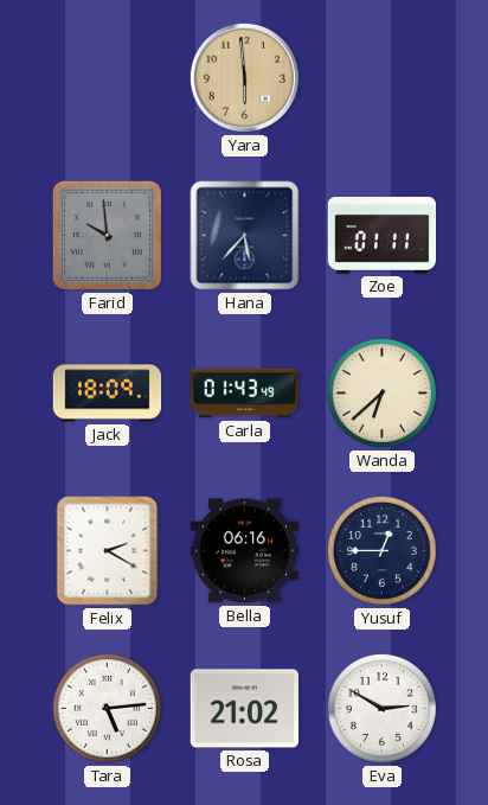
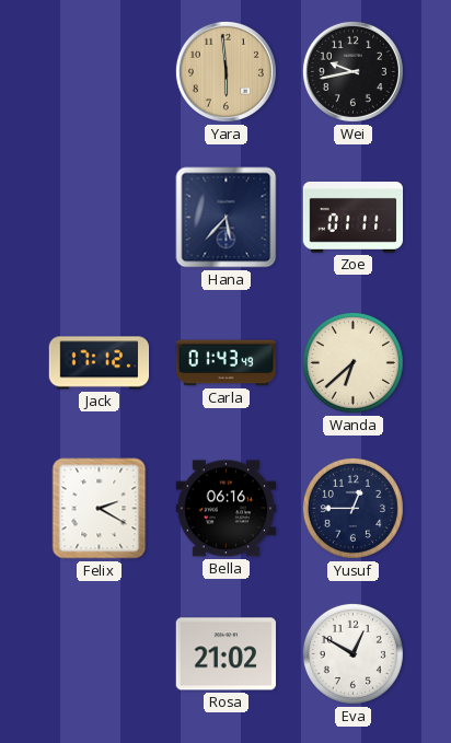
Wei: none -> 9:43
Farid: 9:59 -> none
Jack: 18:09 -> 17:12
Tara: 5:14 -> none
Eva: 2:50 -> 12:50
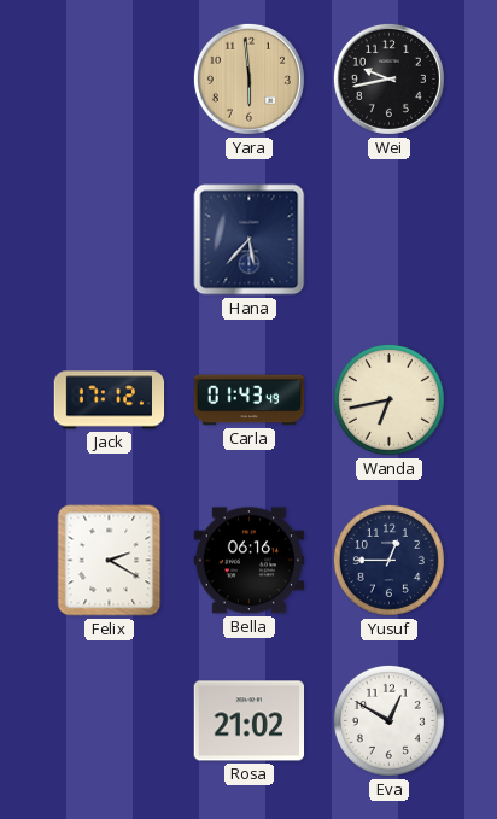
Zoe: 01:11 -> none
Wanda: 6:38 -> 6:43
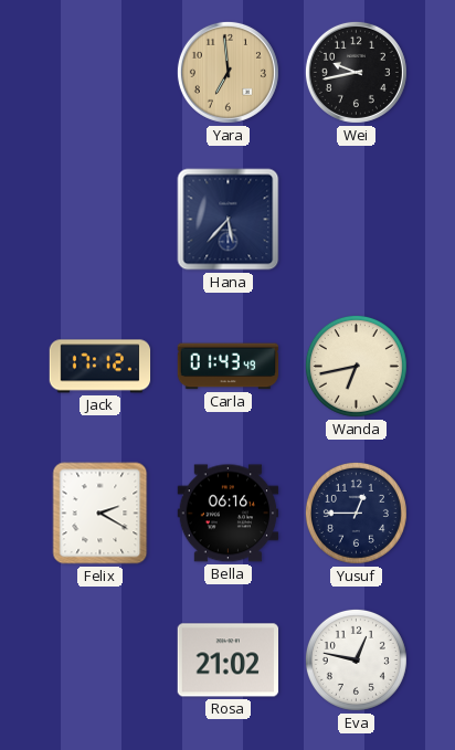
Yara: 5:59 -> 6:59
Eva: 12:50 -> 12:47
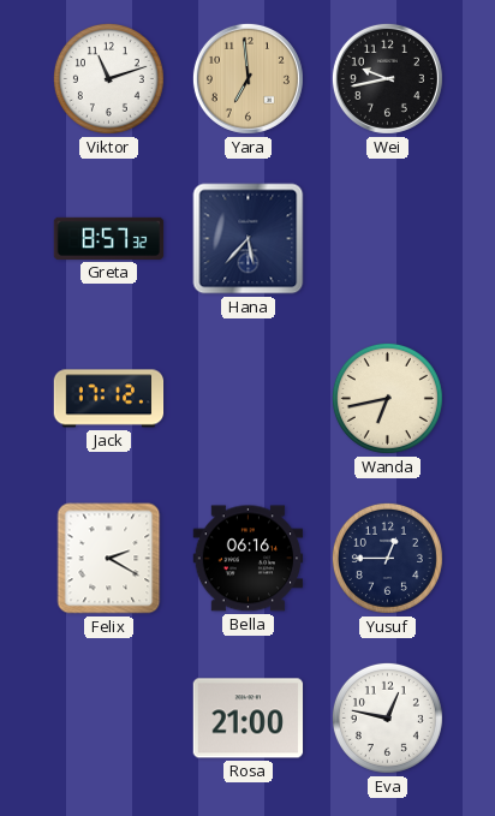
Viktor: none -> 11:12
Greta: none -> 8:57
Carla: 01:43 -> none
Rosa: 21:02 -> 21:00
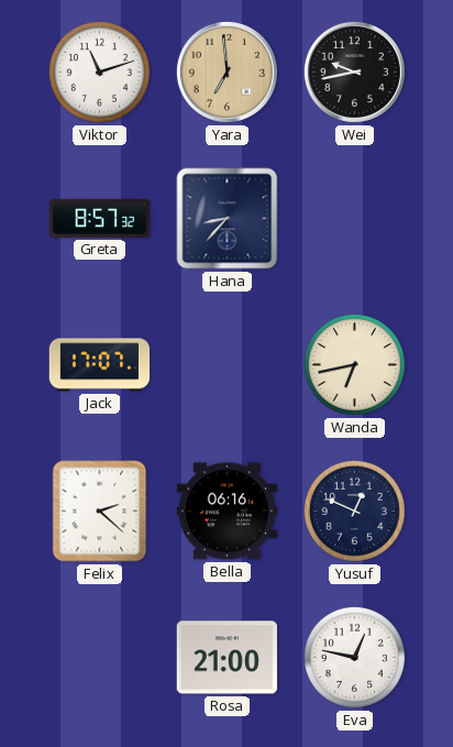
Hana: 5:37 -> 8:37
Jack: 17:12 -> 17:07
Felix: 2:20 -> 2:22
Yusuf: 12:45 -> 12:49
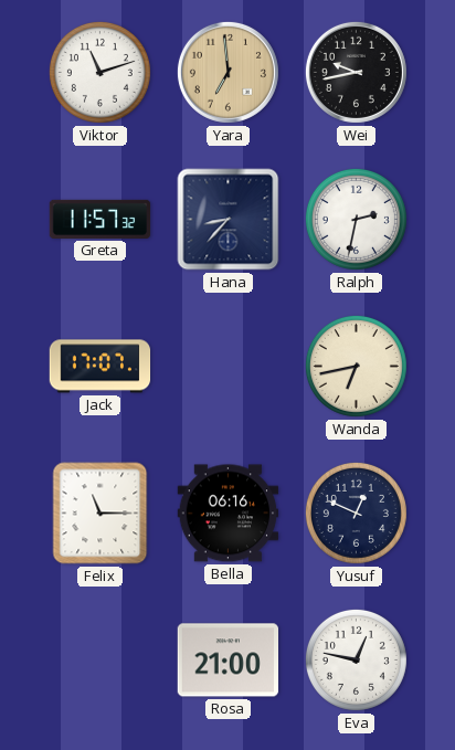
Greta: 8:57 -> 11:57
Ralph: none -> 2:32
Felix: 2:22 -> 11:15
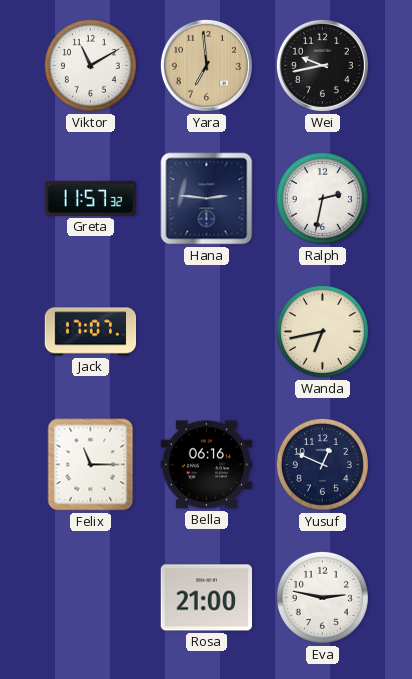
Viktor: 11:12 -> 11:10
Hana: 8:37 -> 2:46
Eva: 12:47 -> 2:47
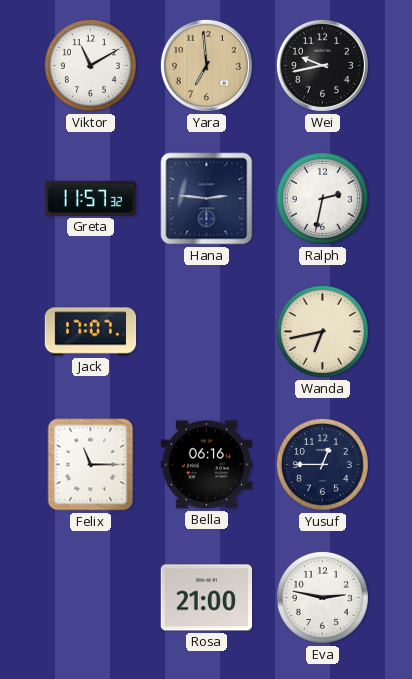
Yusuf: 12:49 -> 12:45
